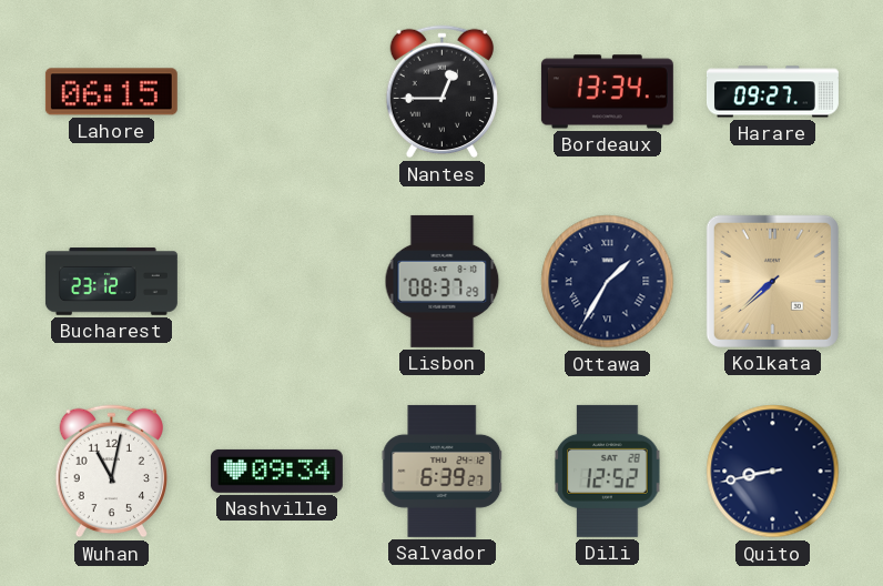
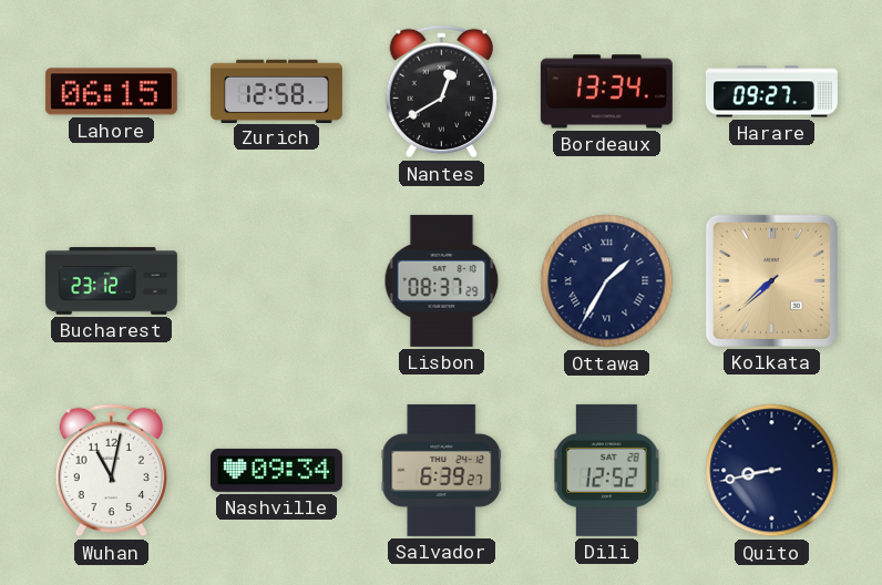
Zurich: none -> 12:58
Nantes: 12:45 -> 12:40
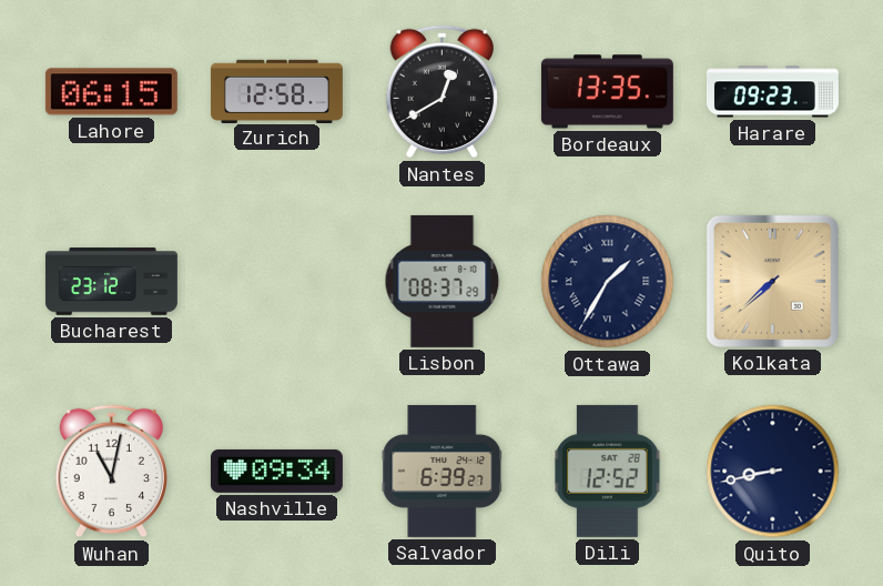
Bordeaux: 13:34 -> 13:35
Harare: 09:27 -> 09:23
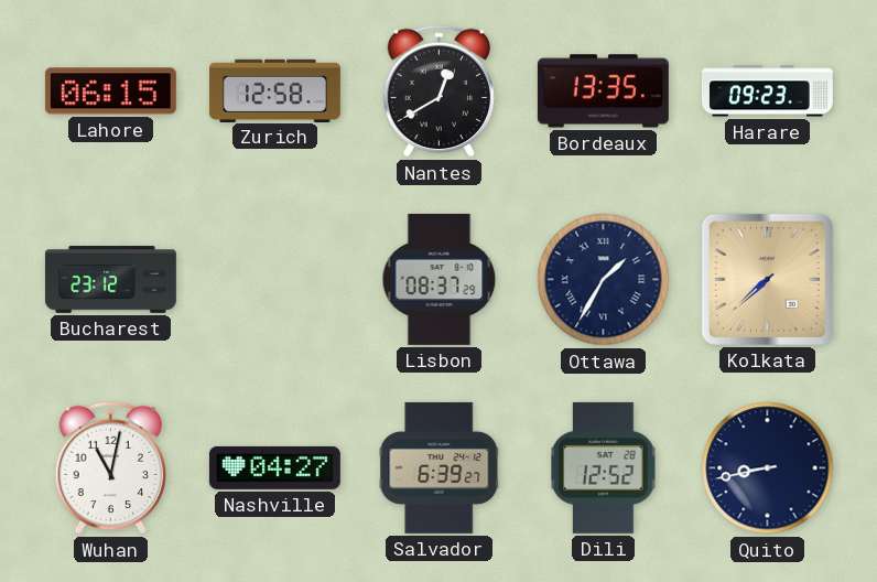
Nashville: 09:34 -> 04:27
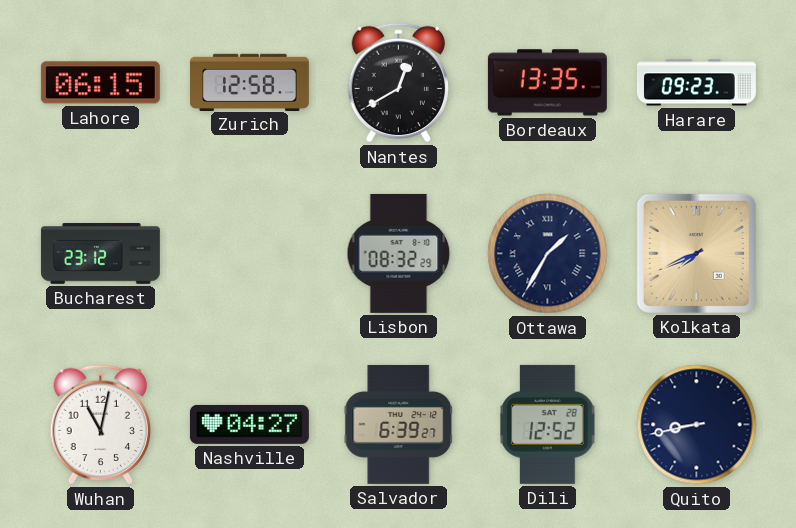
Lisbon: 08:37 -> 08:32
Kolkata: 7:38 -> 7:41
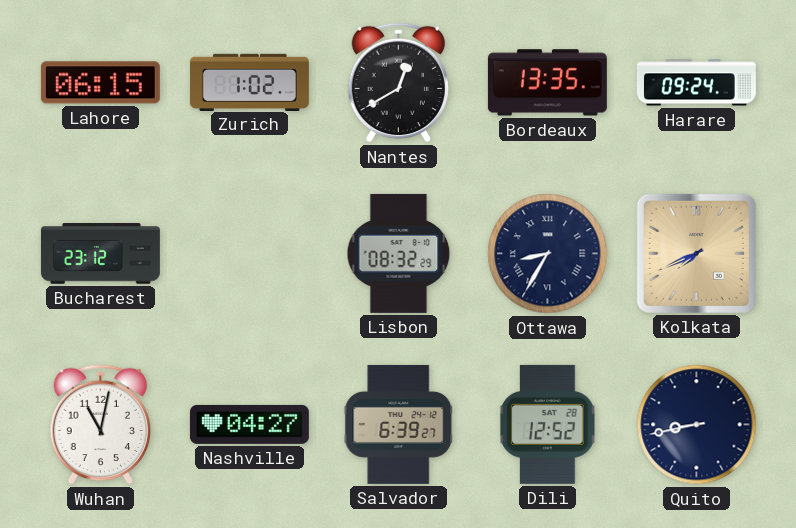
Zurich: 12:58 -> 1:02
Harare: 09:23 -> 09:24
Ottawa: 1:35 -> 8:35
